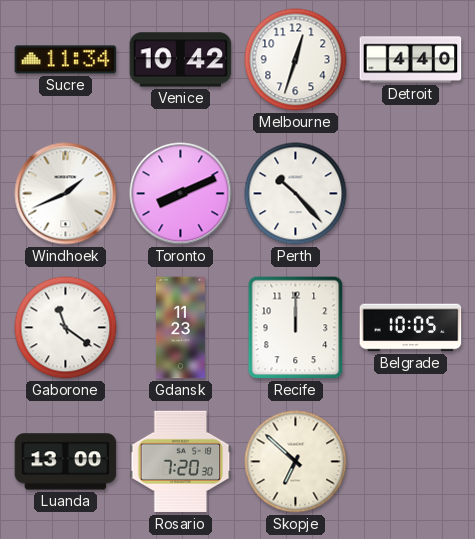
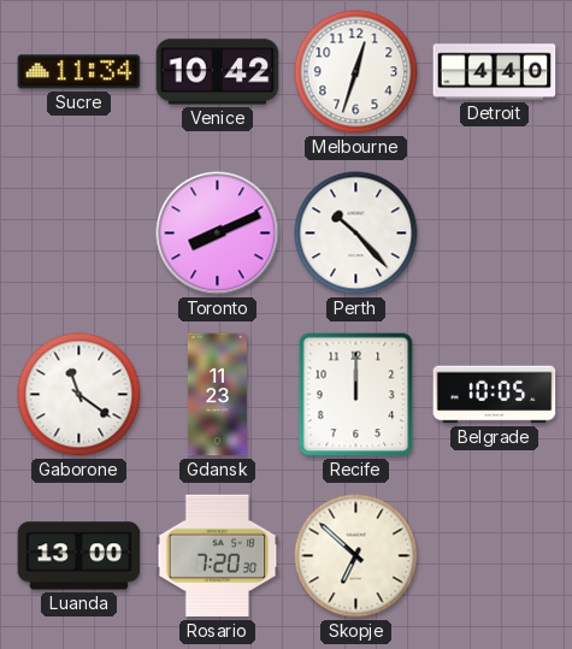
Windhoek: 1:41 -> none
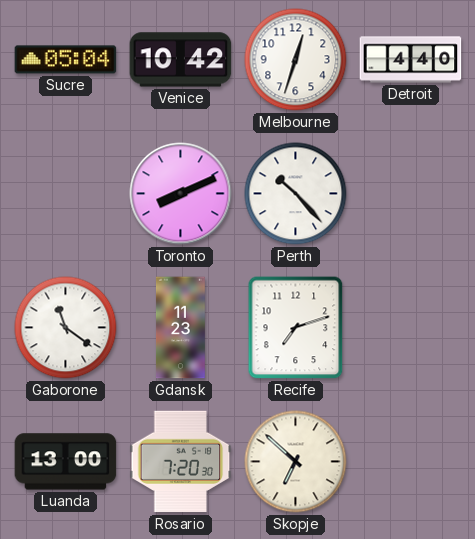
Sucre: 11:34 -> 05:04
Recife: 12:00 -> 7:12
Belgrade: 10:05 -> none
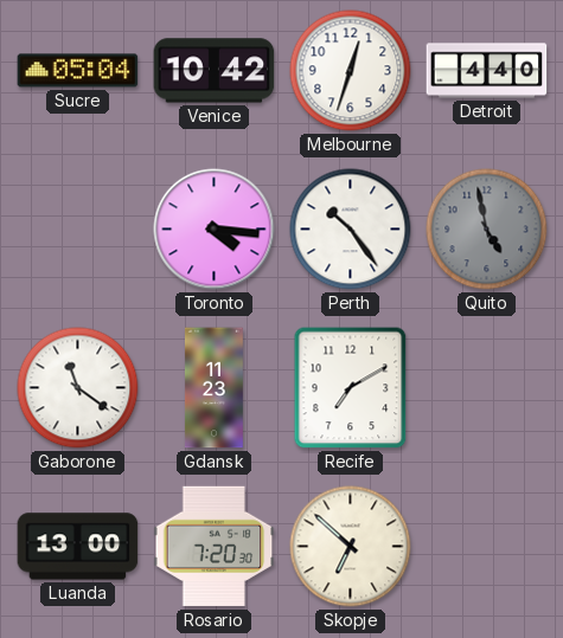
Toronto: 8:11 -> 4:16
Perth: 10:23 -> 10:24
Quito: none -> 4:58
Recife: 7:12 -> 7:10
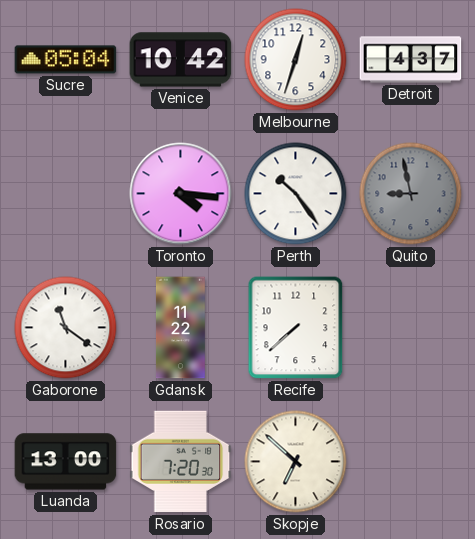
Detroit: 4:40 -> 4:37
Quito: 4:58 -> 8:58
Gdansk: 11:23 -> 11:22
Recife: 7:10 -> 7:38
